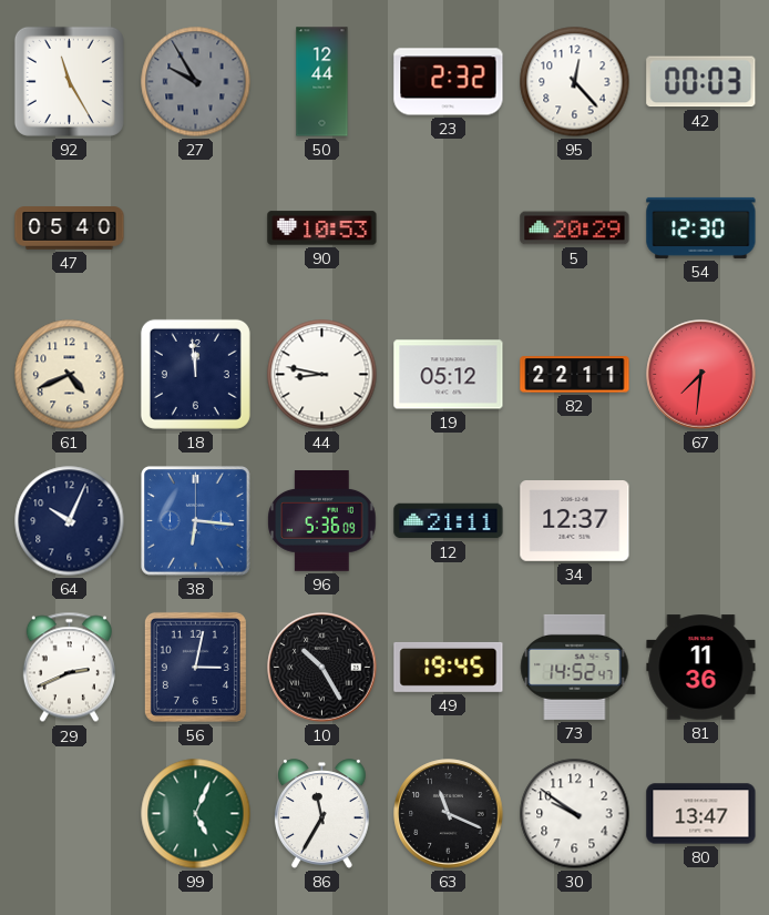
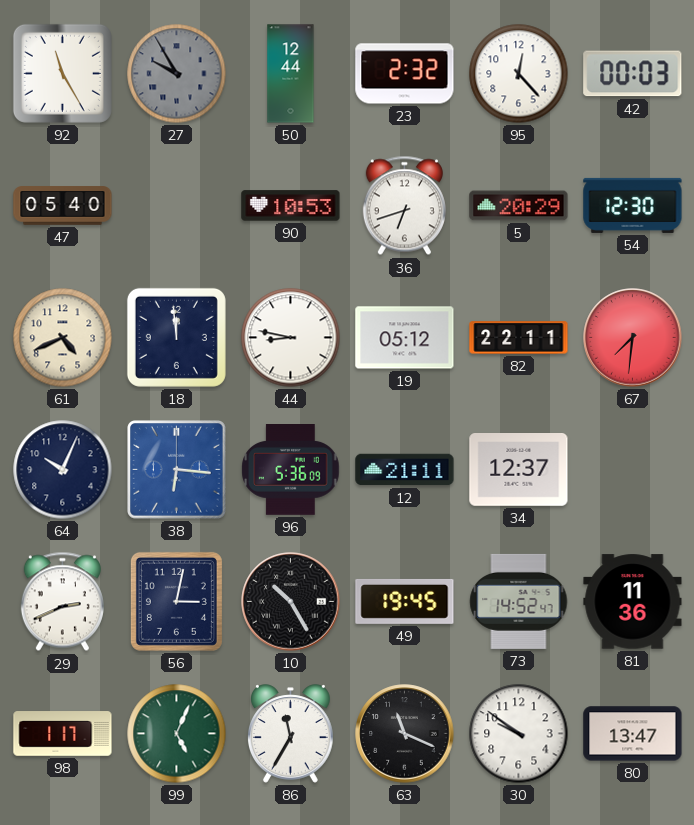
36: none -> 6:42
98: none -> 1:17
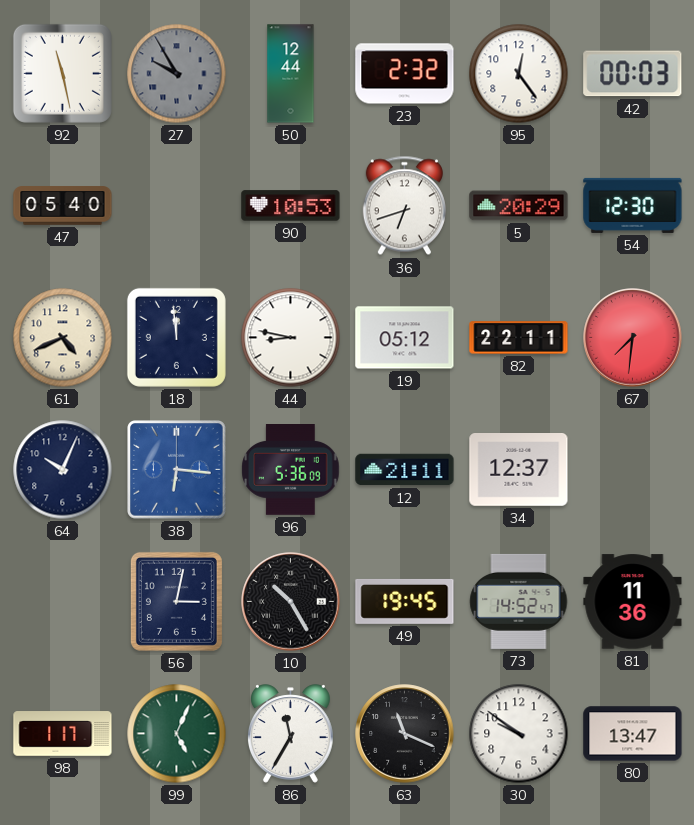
92: 11:25 -> 11:28
95: 12:23 -> 12:24
29: 2:41 -> none
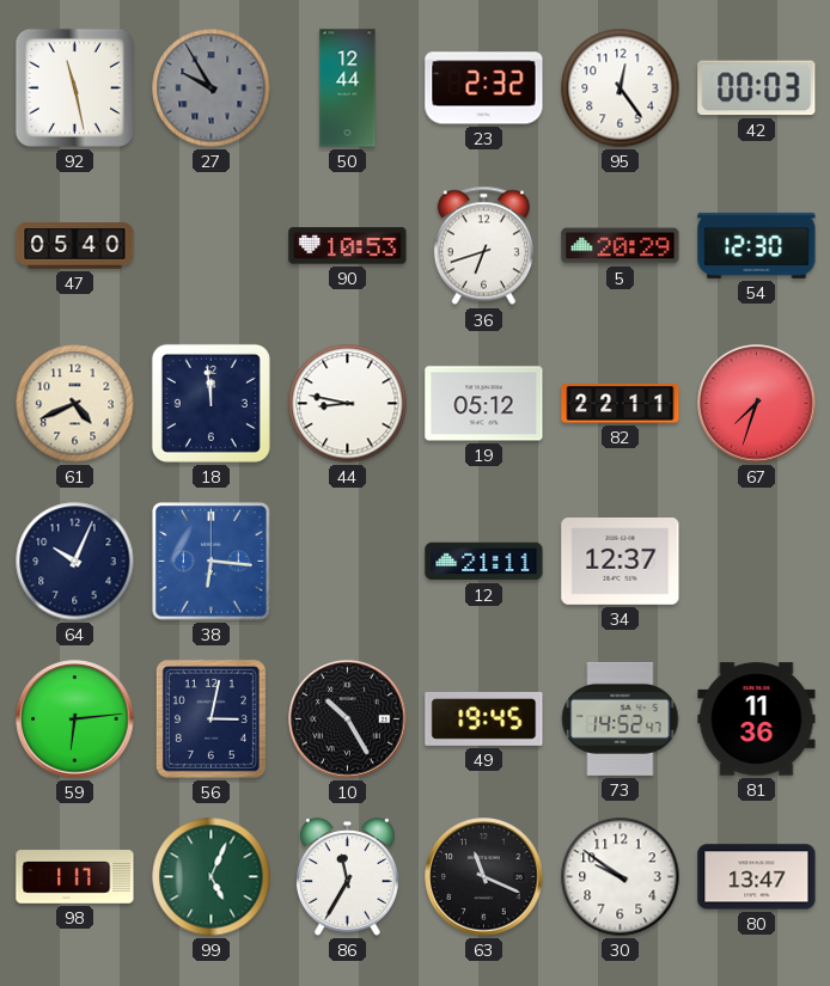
67: 7:31 -> 7:33
96: 5:36 -> none
59: none -> 6:14
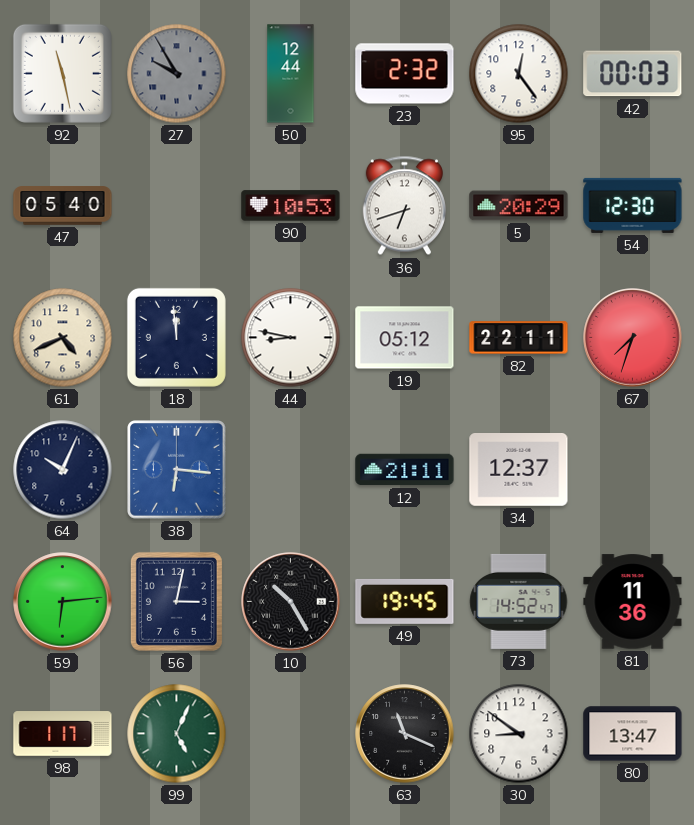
86: 11:35 -> none
30: 9:51 -> 8:51
